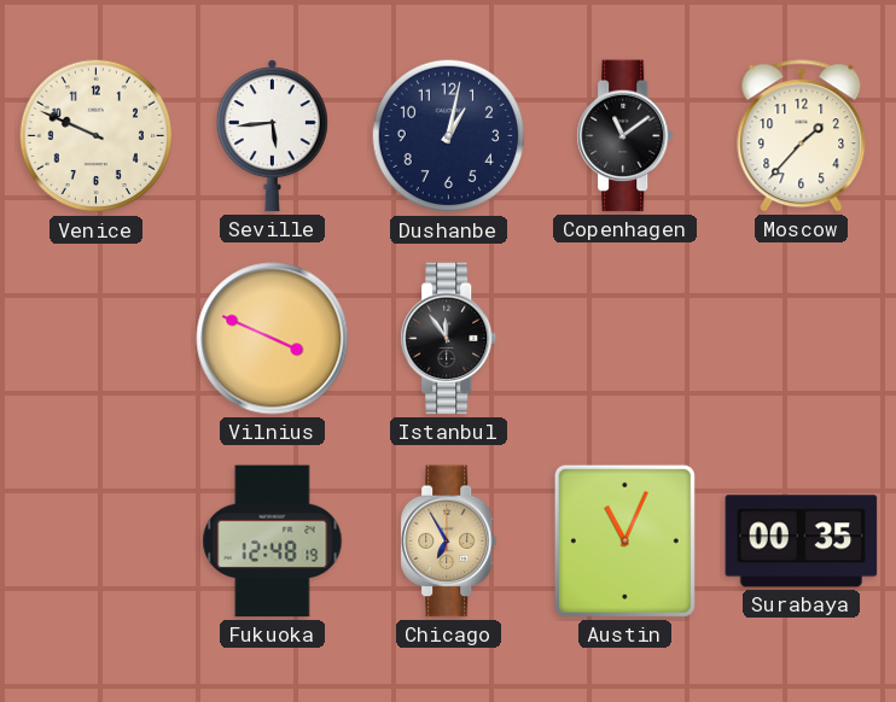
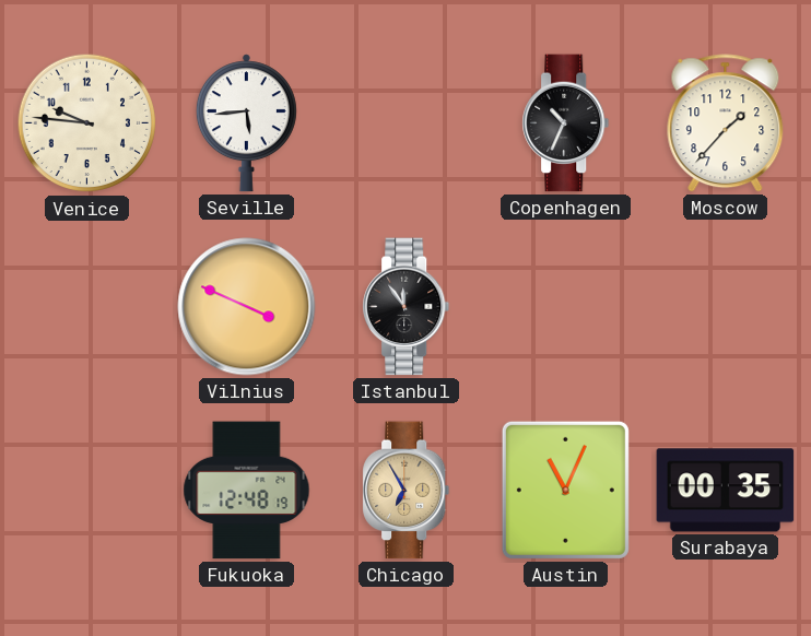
Venice: 9:49 -> 9:46
Dushanbe: 1:02 -> none
Copenhagen: 11:09 -> 10:34
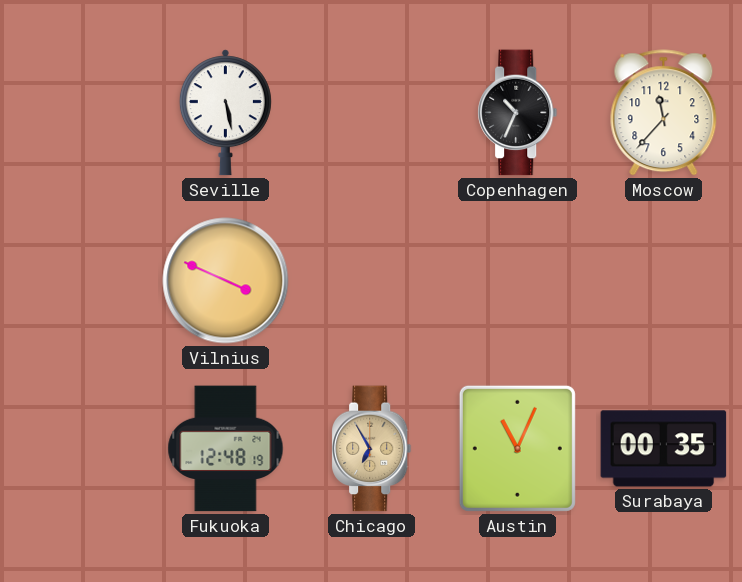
Venice: 9:46 -> none
Seville: 5:44 -> 5:28
Moscow: 1:37 -> 11:37
Istanbul: 11:54 -> none
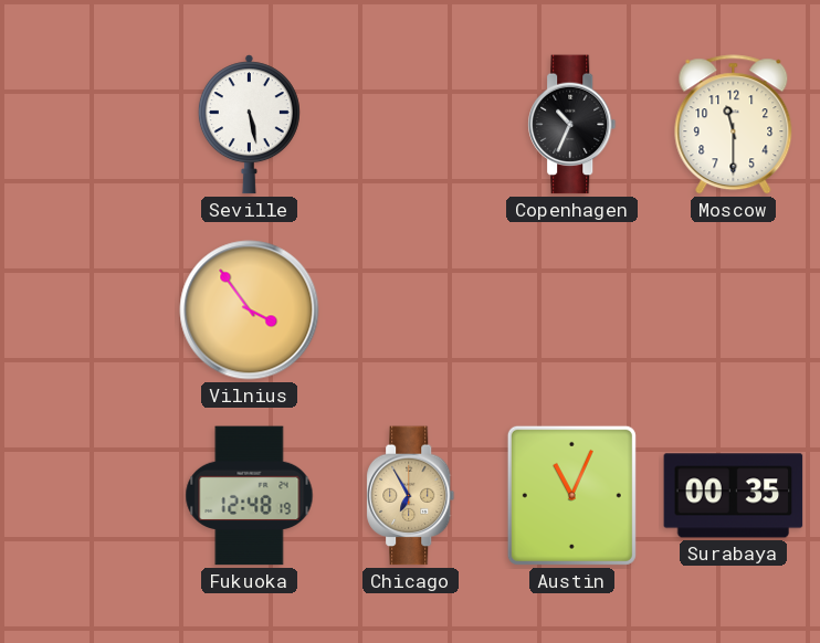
Moscow: 11:37 -> 11:30
Vilnius: 3:49 -> 3:54
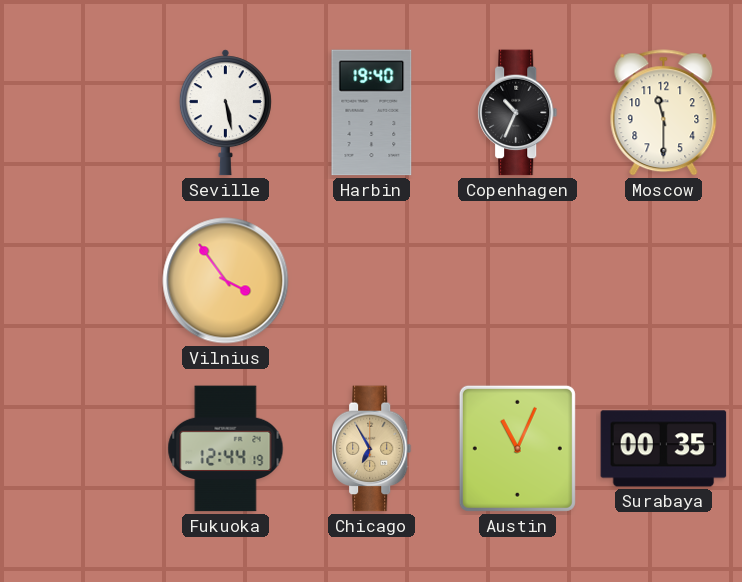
Harbin: none -> 19:40
Fukuoka: 12:48 -> 12:44
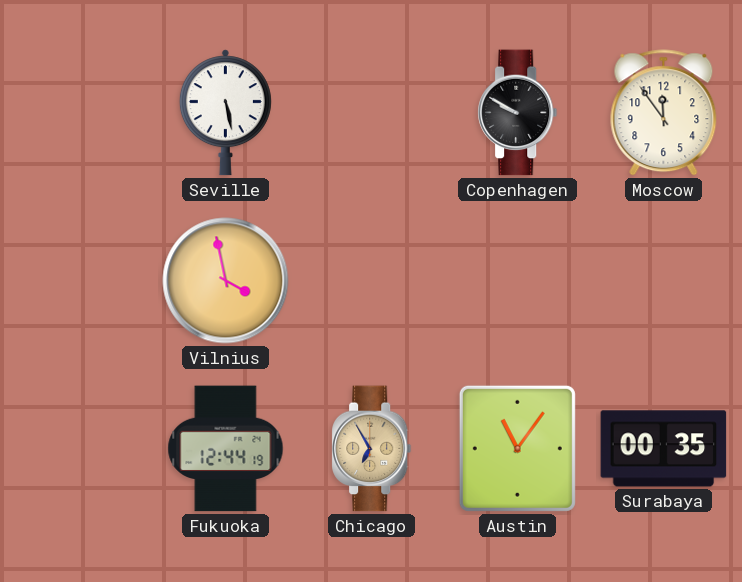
Harbin: 19:40 -> none
Copenhagen: 10:34 -> 9:50
Moscow: 11:30 -> 11:54
Vilnius: 3:54 -> 3:58
Austin: 11:04 -> 11:06
